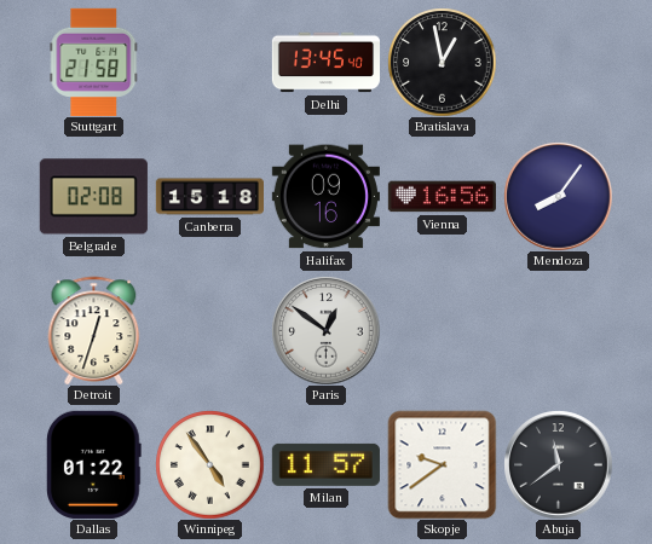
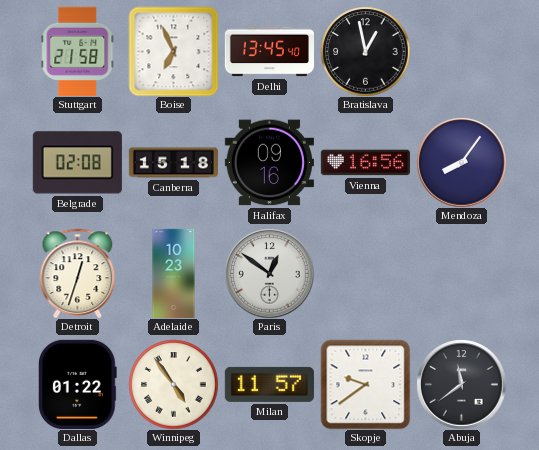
Boise: none -> 6:56
Adelaide: none -> 10:23
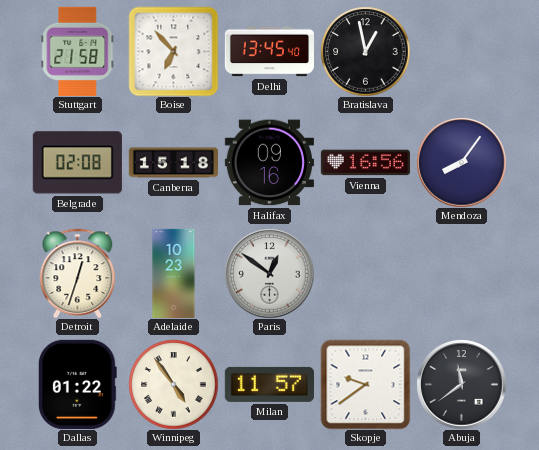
Boise: 6:56 -> 6:53
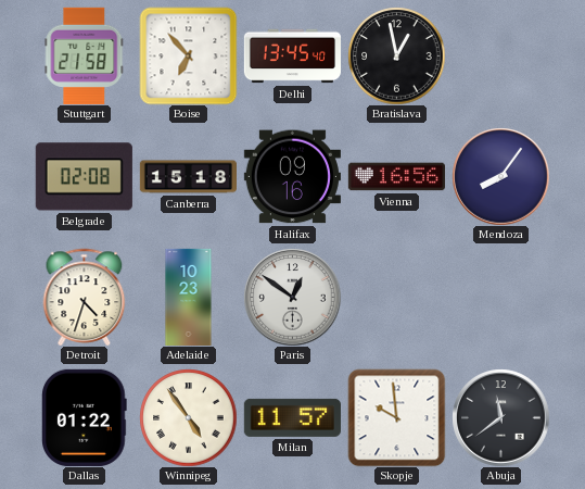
Detroit: 12:33 -> 4:33
Skopje: 9:39 -> 9:59
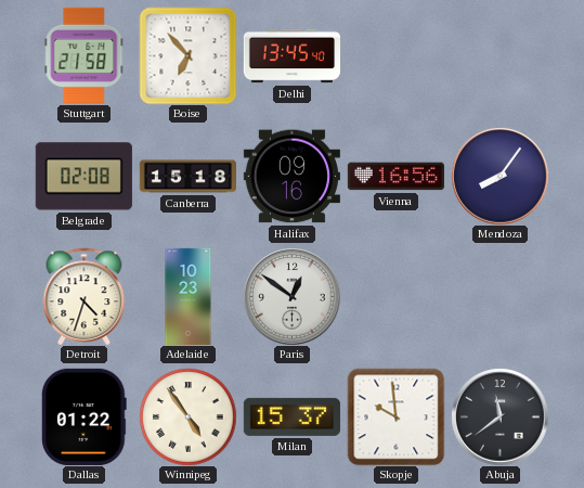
Bratislava: 12:58 -> none
Milan: 11:57 -> 15:37
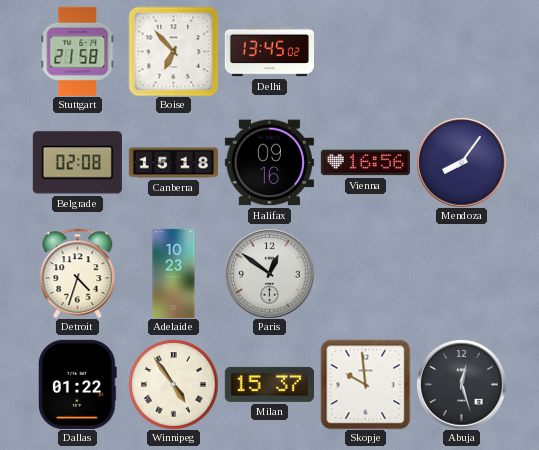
Delhi: 13:45:40 -> 13:45:02
Abuja: 11:39 -> 12:27
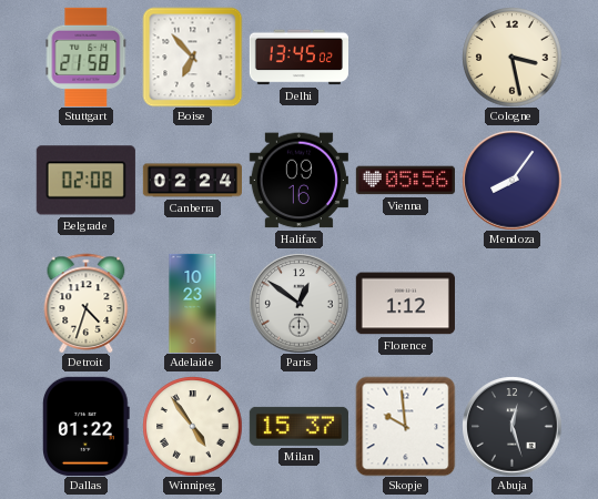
Cologne: none -> 3:28
Canberra: 15:18 -> 02:24
Vienna: 16:56 -> 05:56
Florence: none -> 1:12
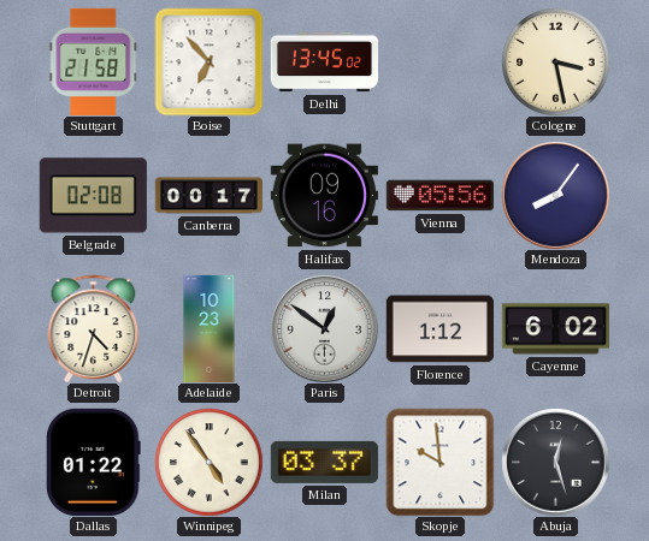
Canberra: 02:24 -> 00:17
Cayenne: none -> 6:02
Milan: 15:37 -> 03:37
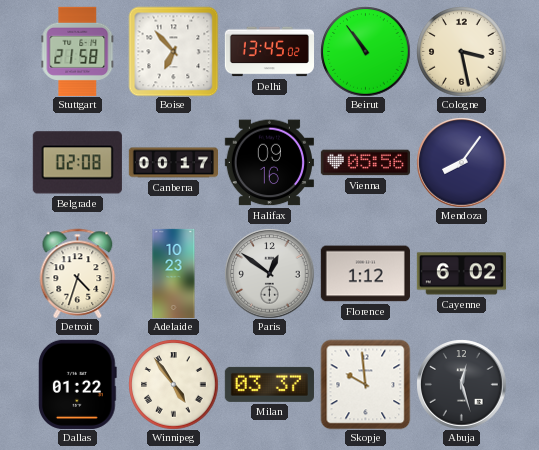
Beirut: none -> 10:54
